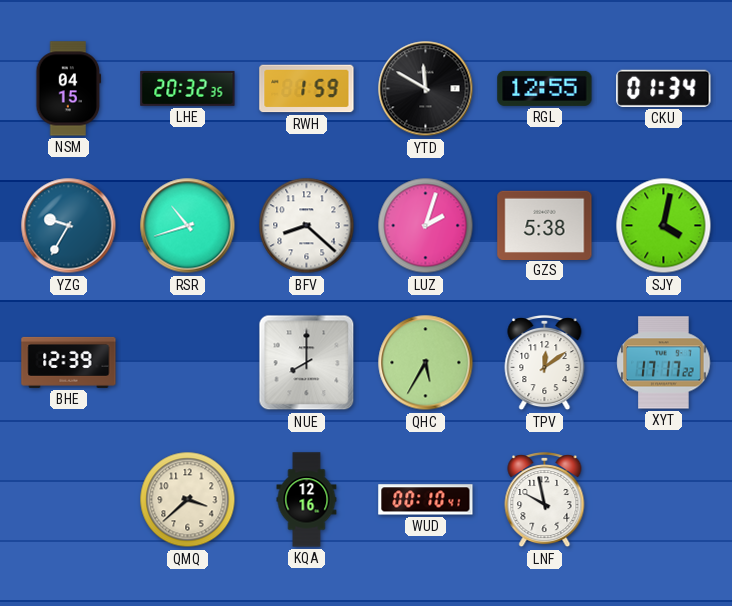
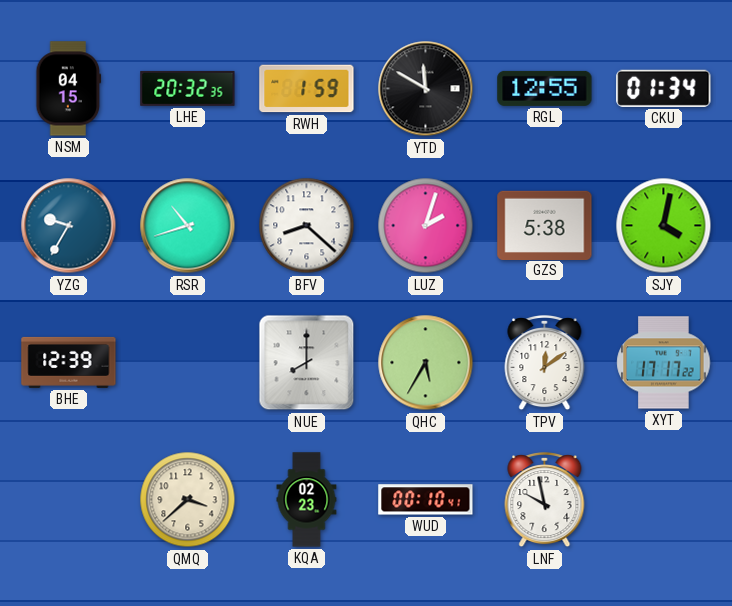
KQA: 12:16 -> 02:23
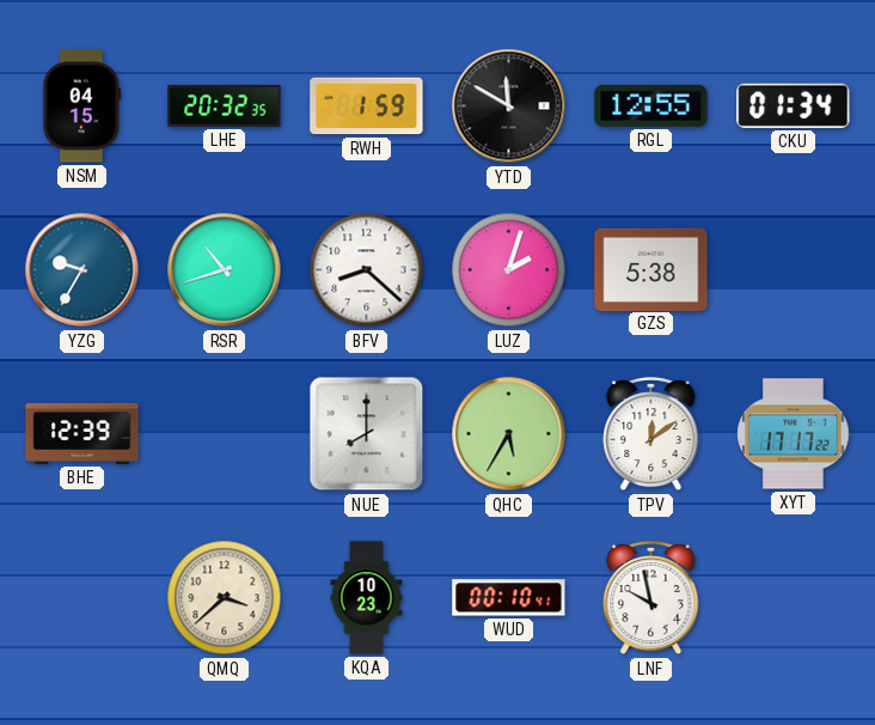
SJY: 4:02 -> none
KQA: 02:23 -> 10:23
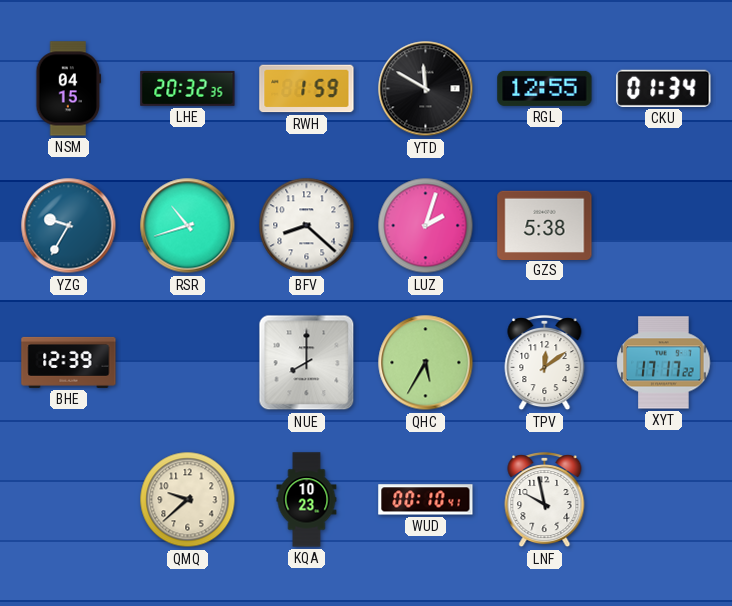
QMQ: 3:38 -> 9:38
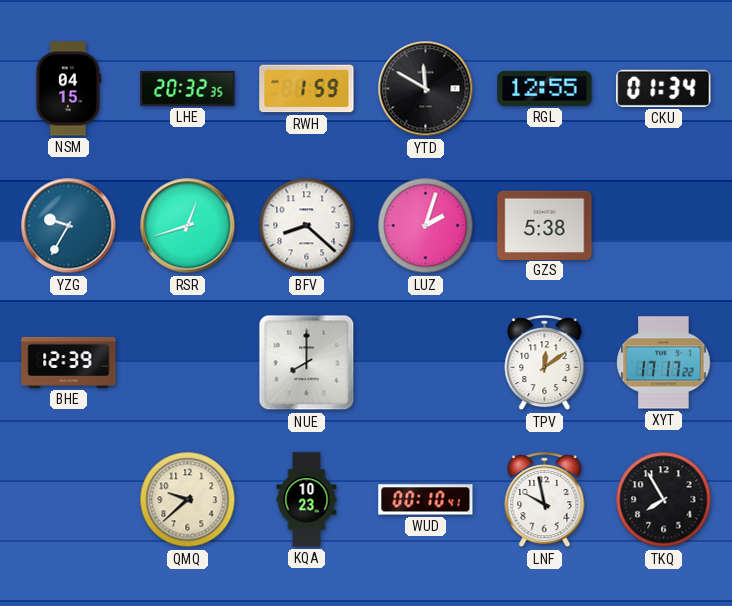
RSR: 10:42 -> 12:42
QHC: 5:35 -> none
TKQ: none -> 7:55
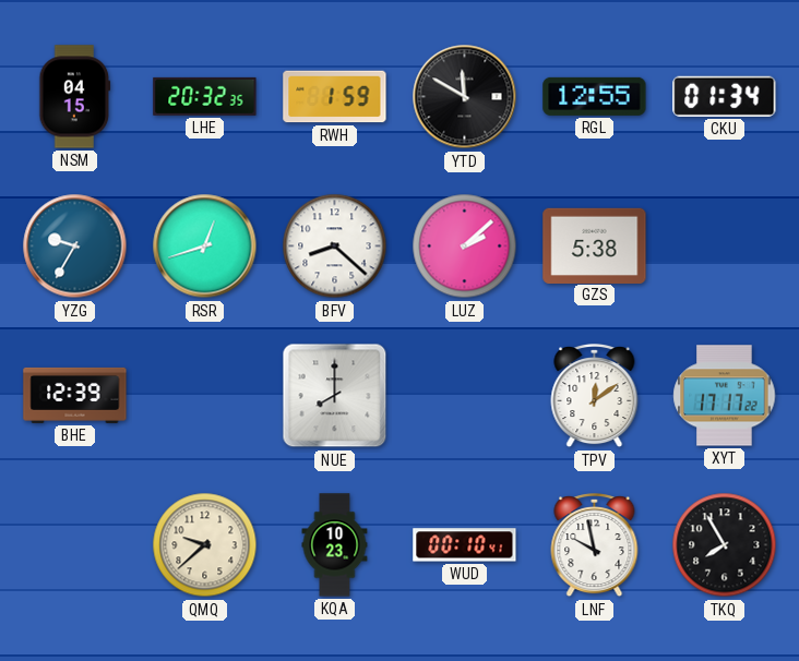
LUZ: 2:03 -> 2:08
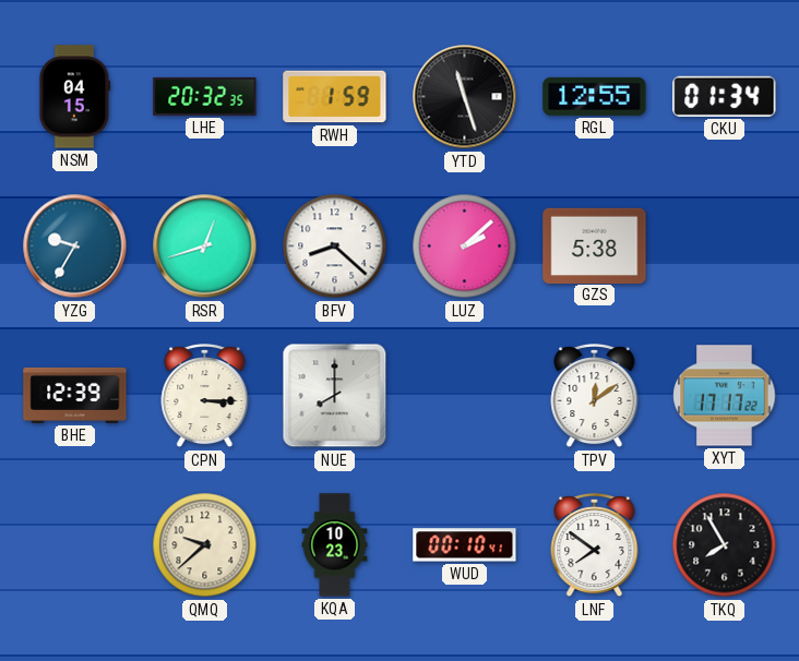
YTD: 11:50 -> 11:27
CPN: none -> 3:15
LNF: 9:58 -> 7:51
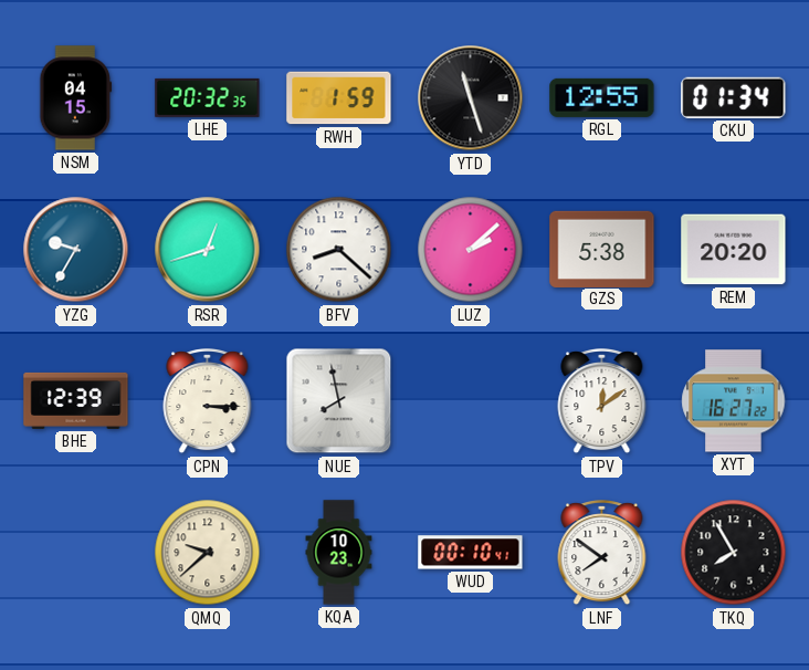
REM: none -> 20:20
NUE: 8:00 -> 7:58
XYT: 17:17 -> 16:27
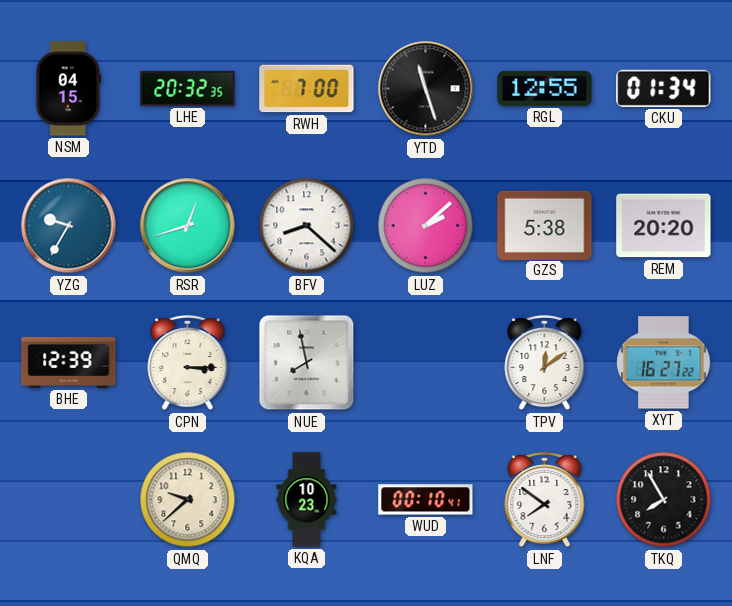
RWH: 1:59 -> 7:00
